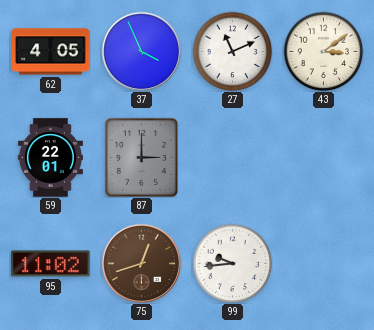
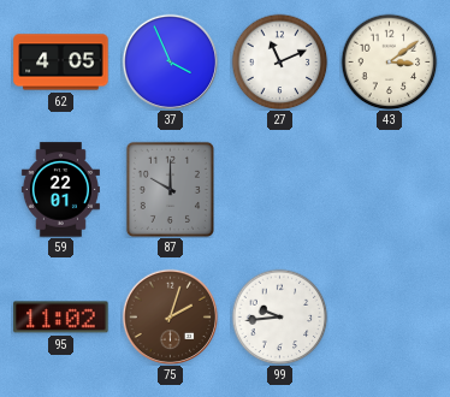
87: 3:00 -> 10:00
75: 12:42 -> 2:03
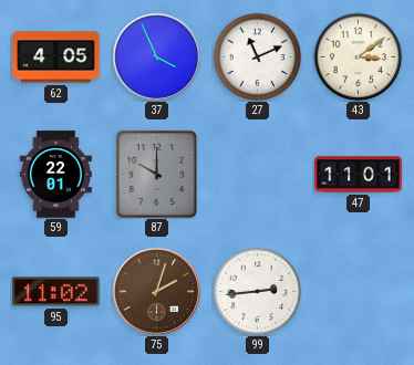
47: none -> 11:01
99: 9:44 -> 2:44
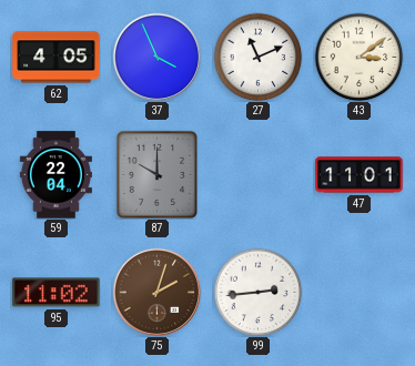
59: 22:01 -> 22:04
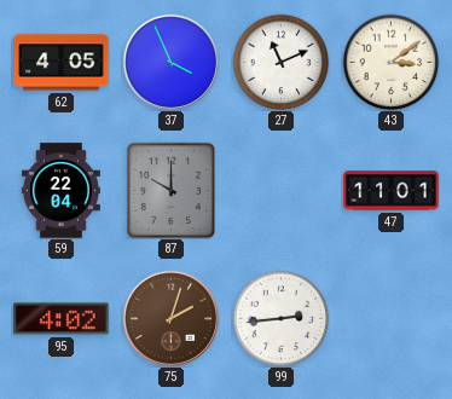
95: 11:02 -> 4:02
